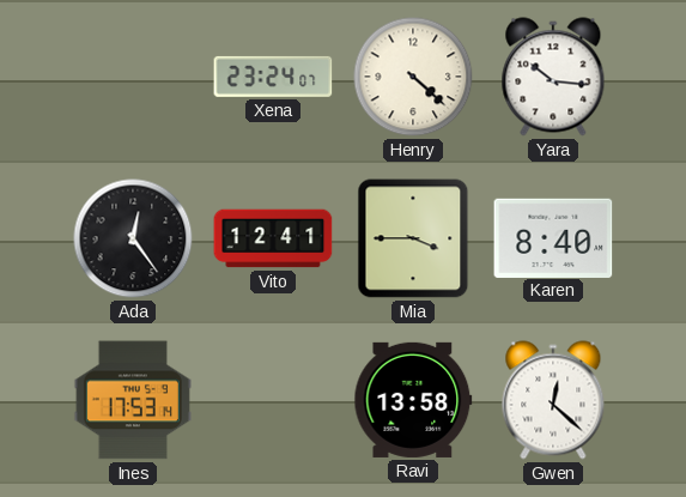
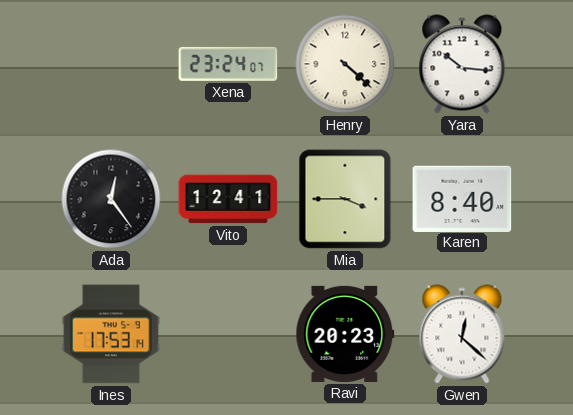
Ravi: 13:58 -> 20:23
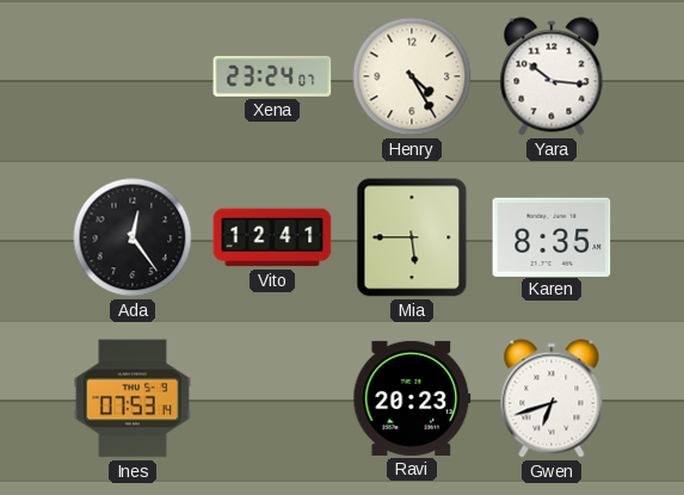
Henry: 4:22 -> 4:25
Mia: 3:45 -> 5:45
Karen: 8:40 -> 8:35
Ines: 17:53 -> 07:53
Gwen: 12:22 -> 6:42
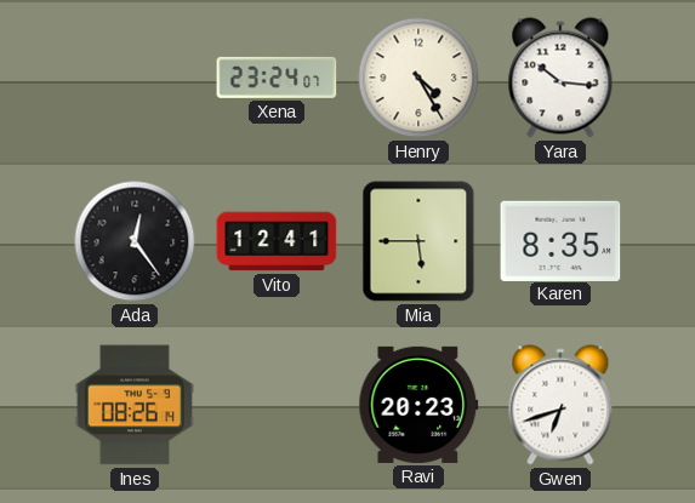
Ines: 07:53 -> 08:26
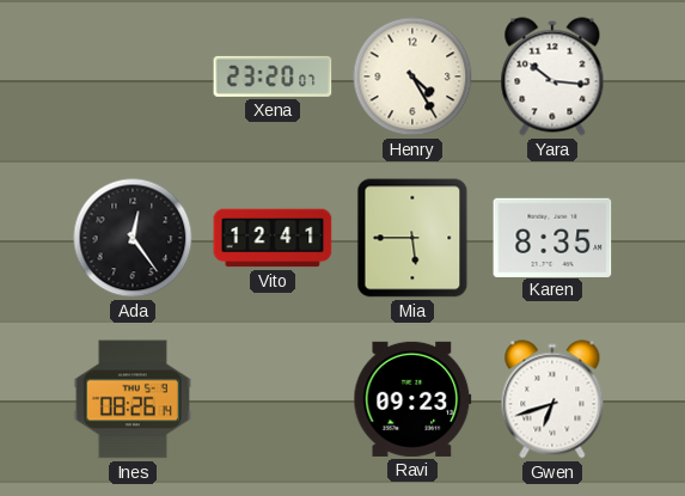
Xena: 23:24 -> 23:20
Ravi: 20:23 -> 09:23
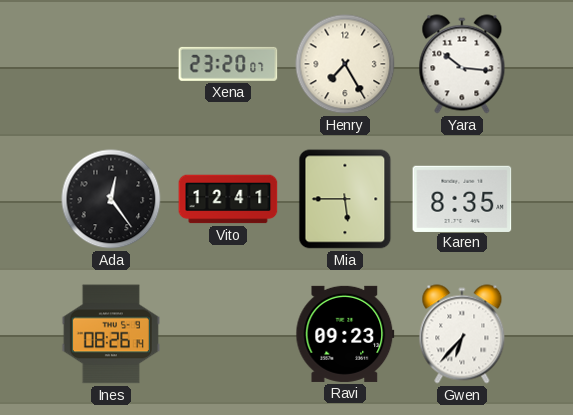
Henry: 4:25 -> 7:25
Gwen: 6:42 -> 6:37
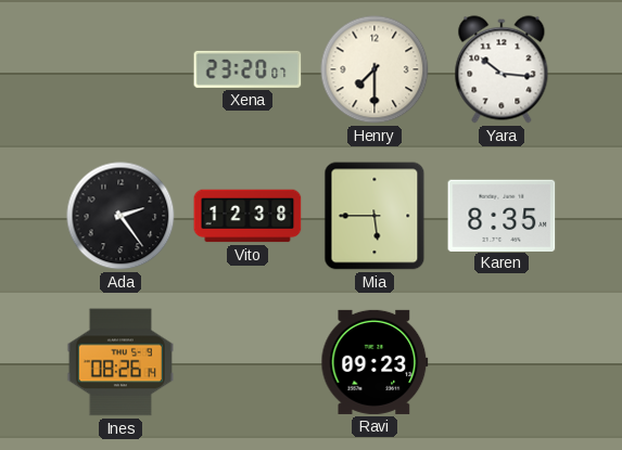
Henry: 7:25 -> 7:30
Ada: 12:24 -> 2:24
Vito: 12:41 -> 12:38
Gwen: 6:37 -> none
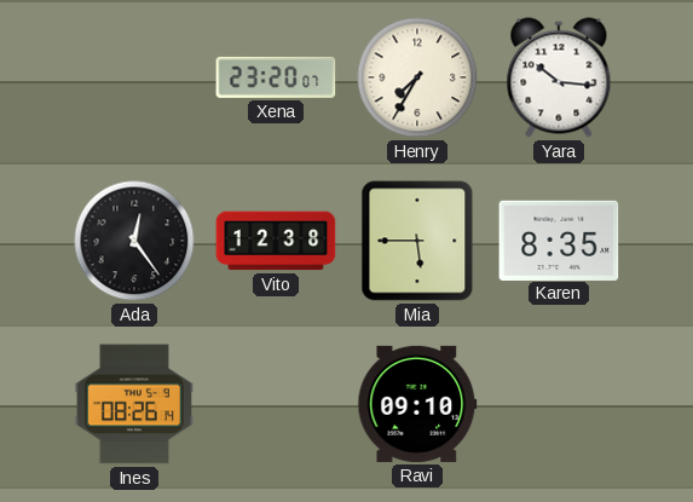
Henry: 7:30 -> 7:35
Ada: 2:24 -> 12:24
Ravi: 09:23 -> 09:10
